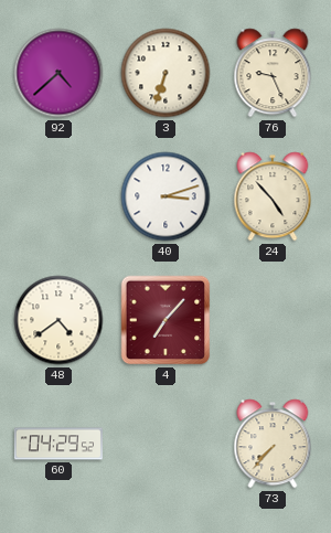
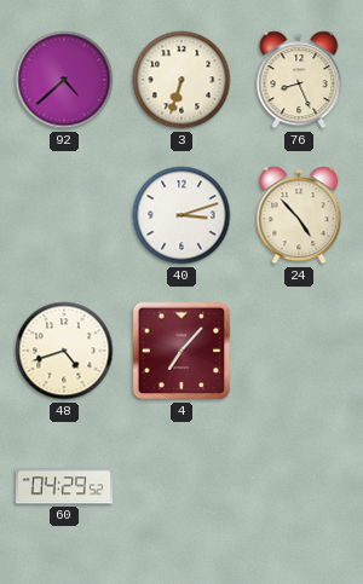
76: 9:26 -> 8:26
48: 4:39 -> 4:42
73: 7:37 -> none
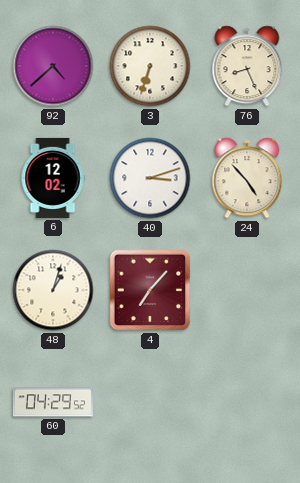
6: none -> 12:02
48: 4:42 -> 1:03
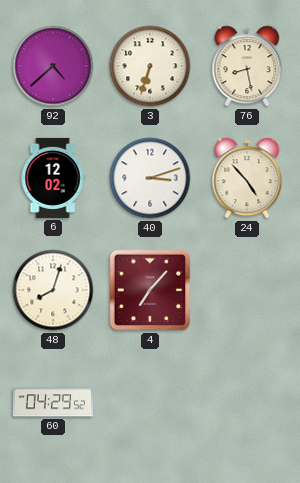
76: 8:26 -> 8:28
48: 1:03 -> 8:03
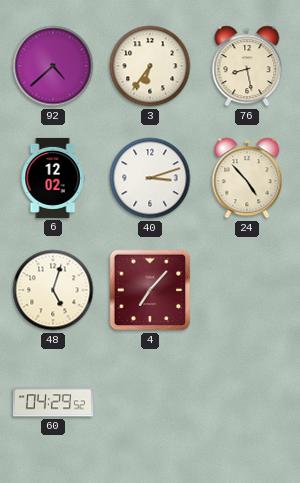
3: 6:33 -> 6:36
48: 8:03 -> 5:03
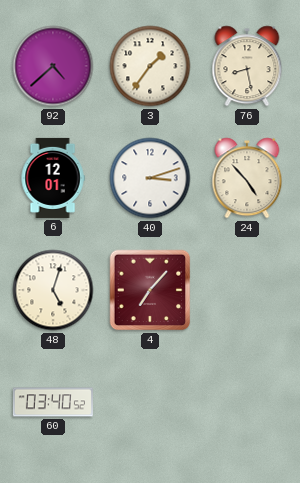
3: 6:36 -> 1:36
6: 12:02 -> 12:01
60: 04:29 -> 03:40
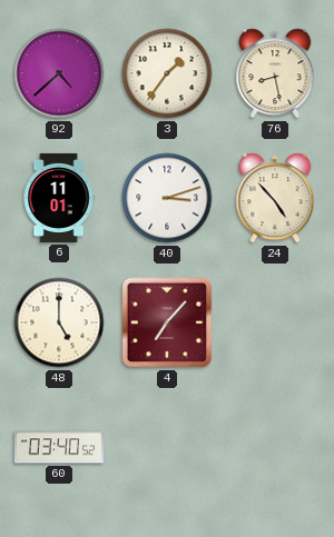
6: 12:01 -> 11:01
48: 5:03 -> 5:00
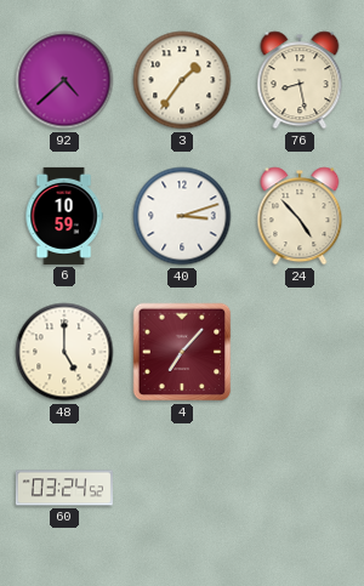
6: 11:01 -> 10:59
60: 03:40 -> 03:24
